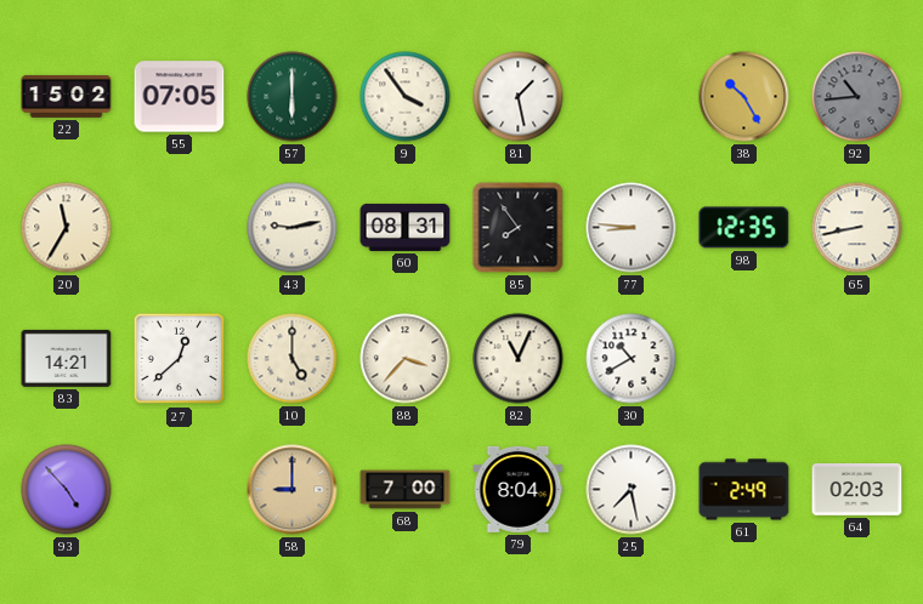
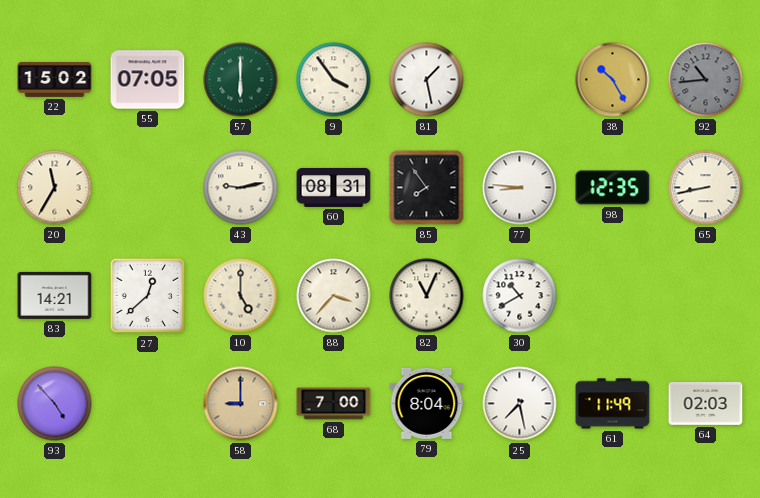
61: 2:49 -> 11:49
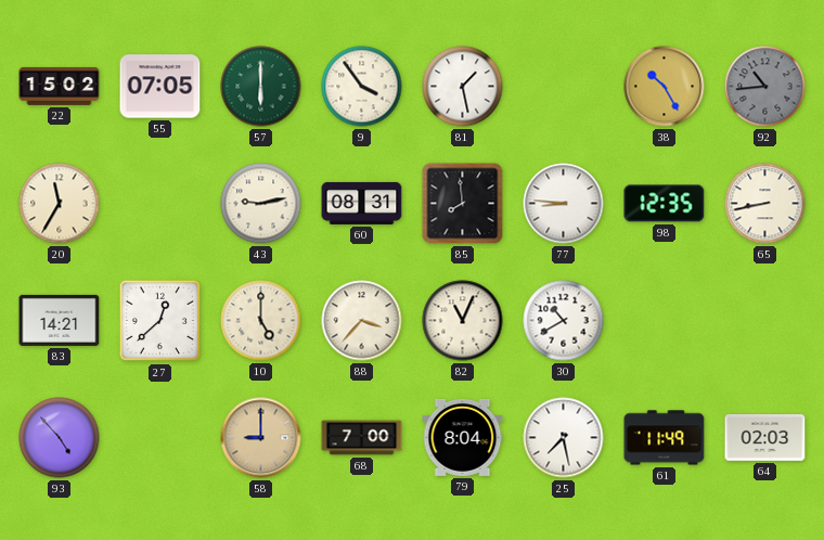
85: 7:54 -> 7:59
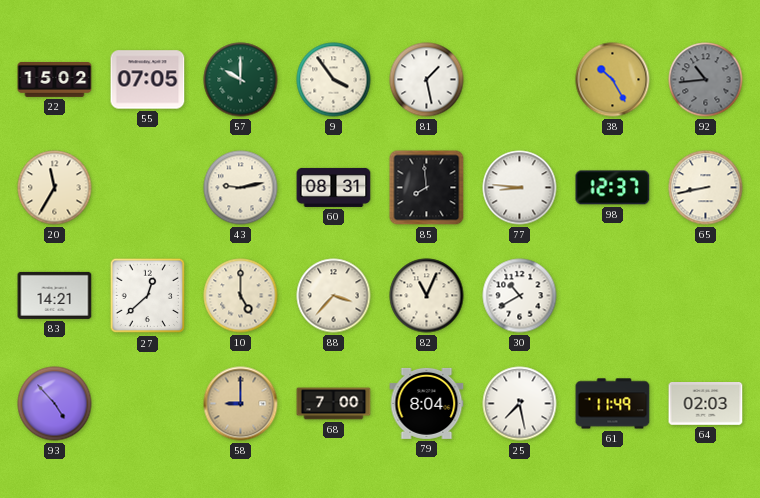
57: 6:00 -> 10:00
98: 12:35 -> 12:37
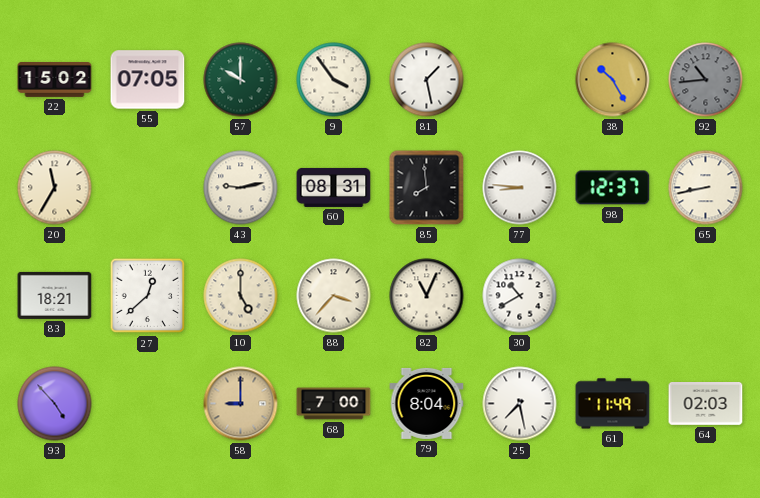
83: 14:21 -> 18:21
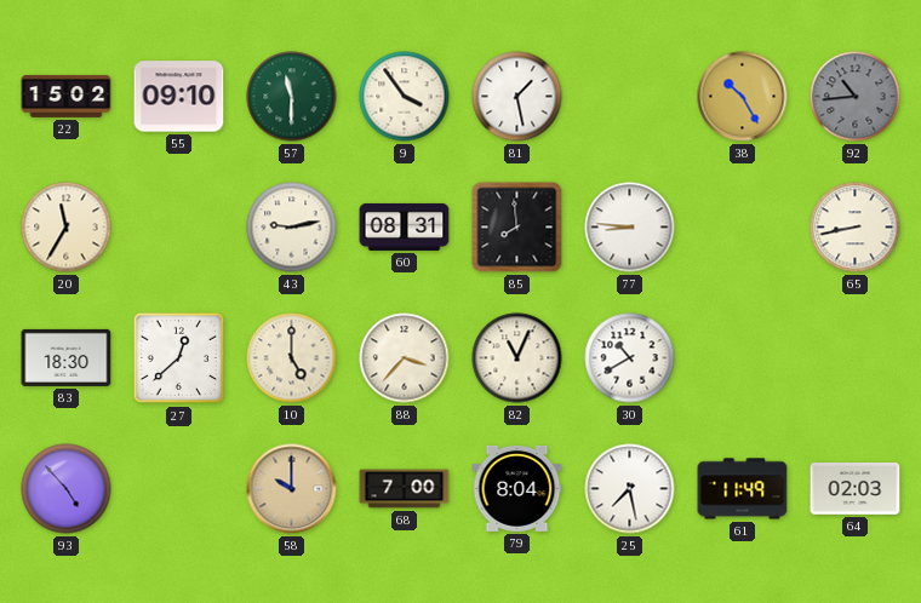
55: 07:05 -> 09:10
57: 10:00 -> 11:30
98: 12:37 -> none
83: 18:21 -> 18:30
58: 9:00 -> 10:00
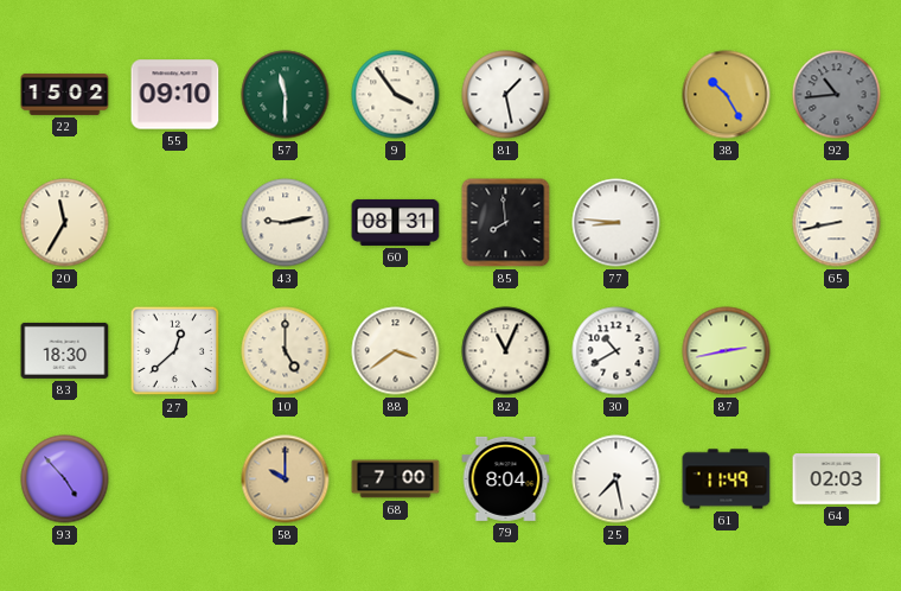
88: 3:37 -> 3:39
87: none -> 2:43
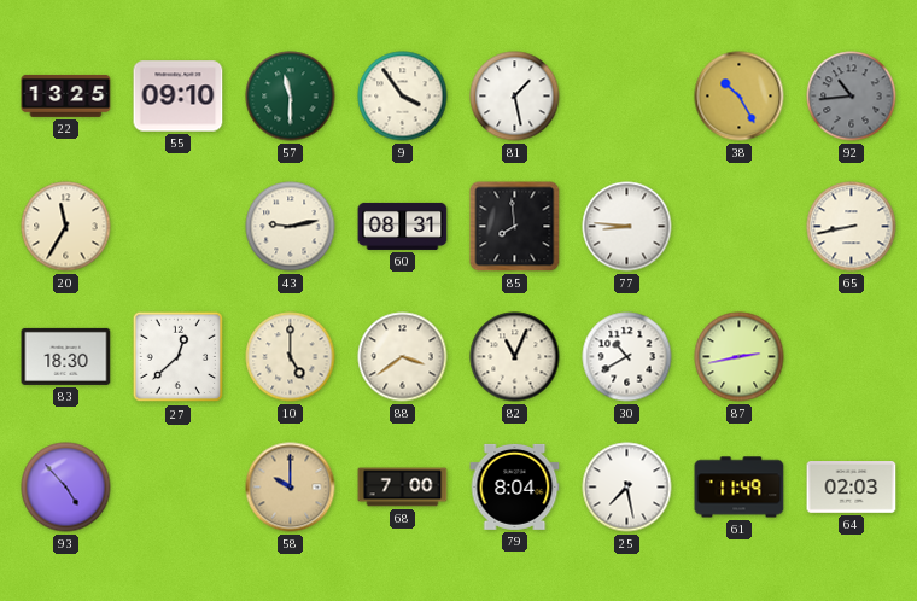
22: 15:02 -> 13:25
